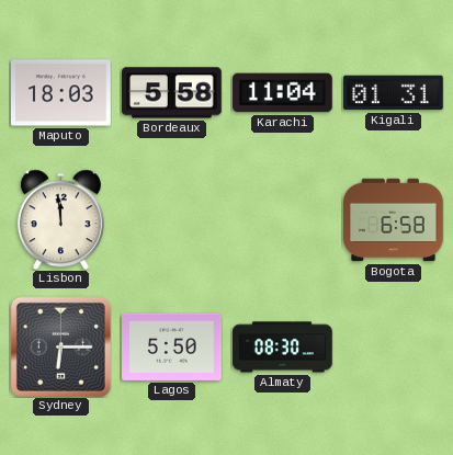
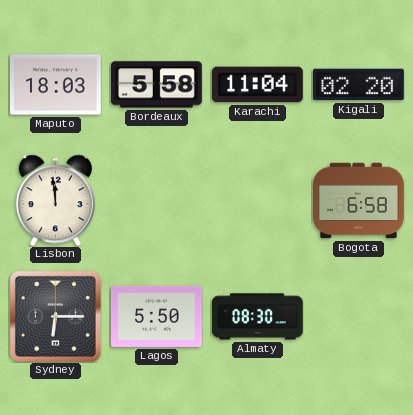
Kigali: 01:31 -> 02:20
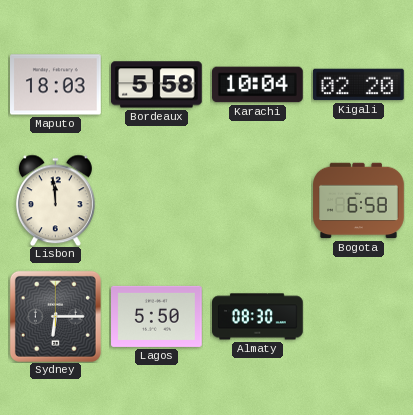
Karachi: 11:04 -> 10:04
